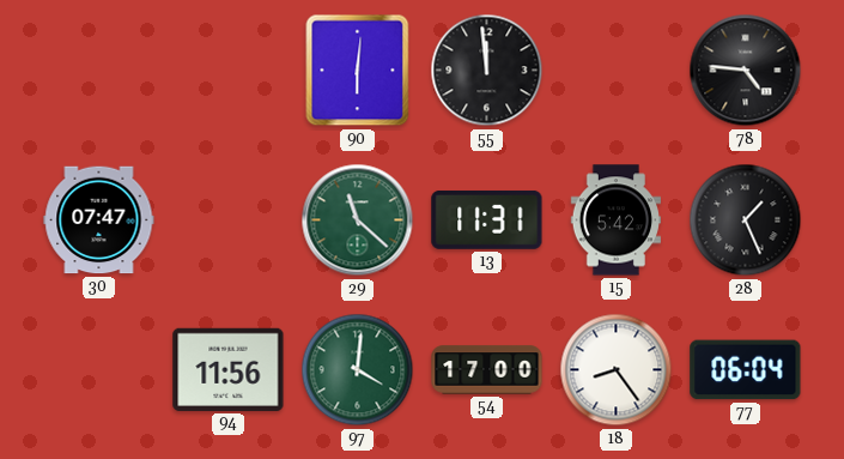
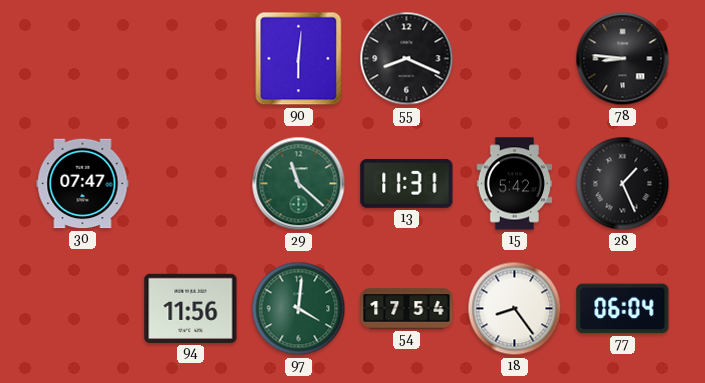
55: 11:59 -> 8:19
78: 4:46 -> 8:46
54: 17:00 -> 17:54
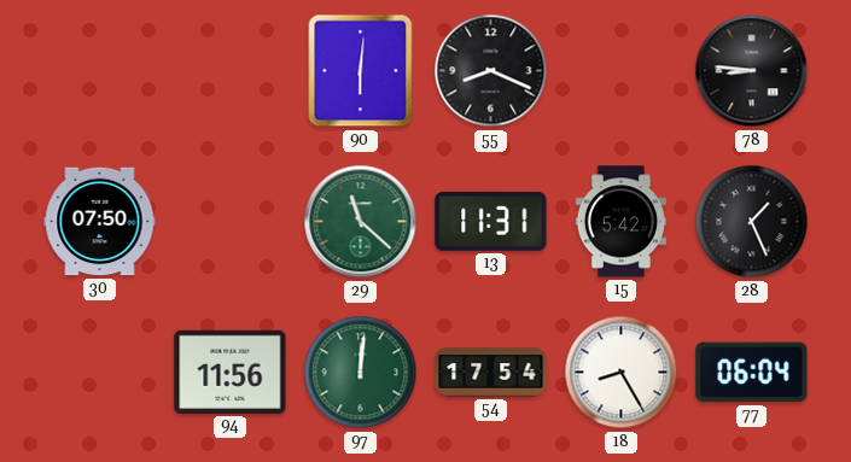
30: 07:47 -> 07:50
97: 4:01 -> 12:01
18: 8:24 -> 8:25
